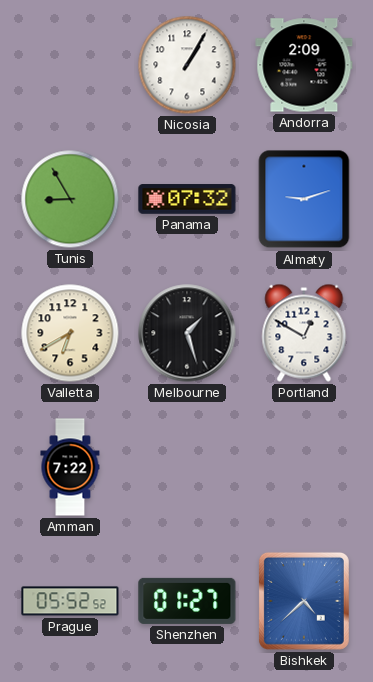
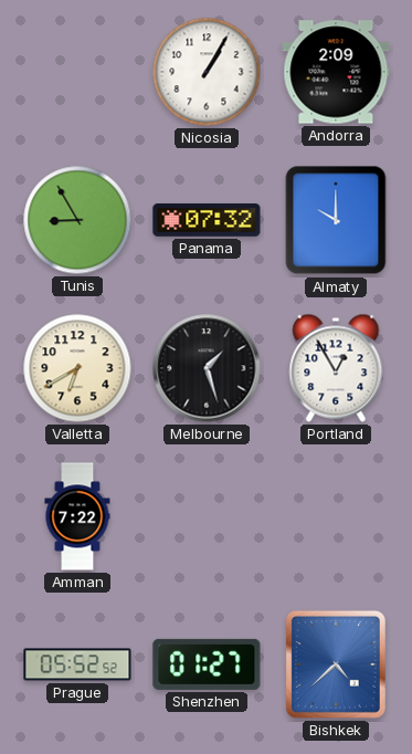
Almaty: 9:12 -> 10:00
Portland: 12:50 -> 12:55
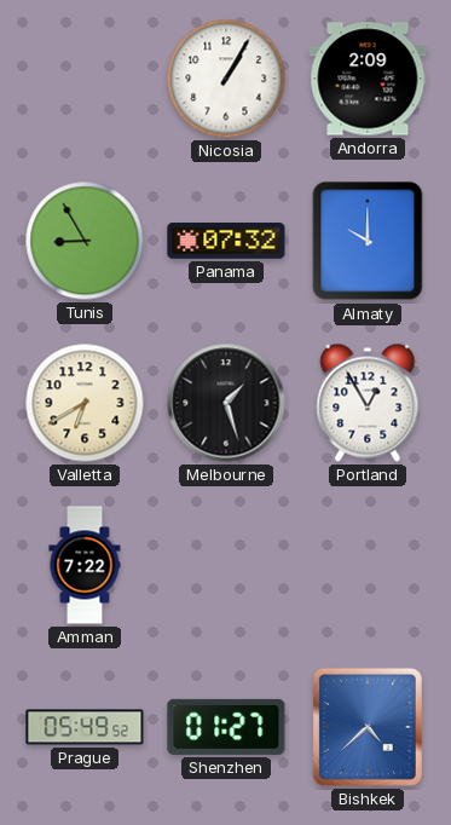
Prague: 05:52 -> 05:49
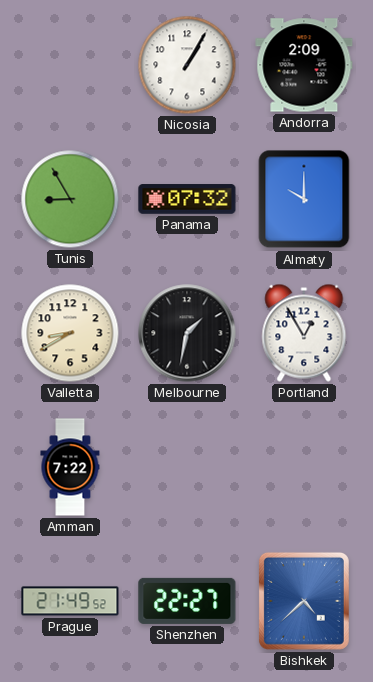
Valletta: 6:40 -> 8:40
Melbourne: 1:27 -> 1:32
Prague: 05:49 -> 21:49
Shenzhen: 01:27 -> 22:27
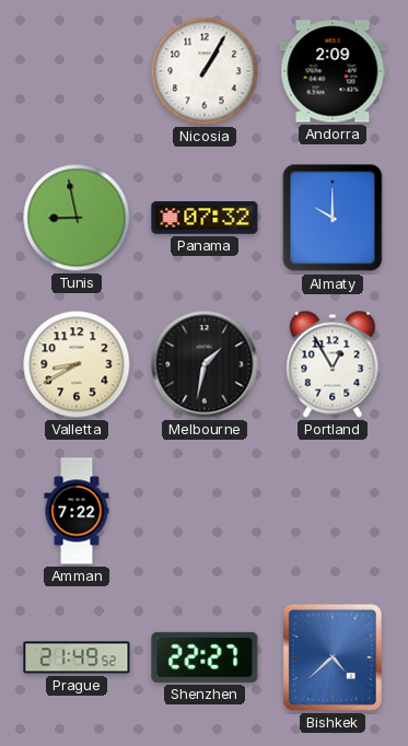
Tunis: 8:55 -> 8:58
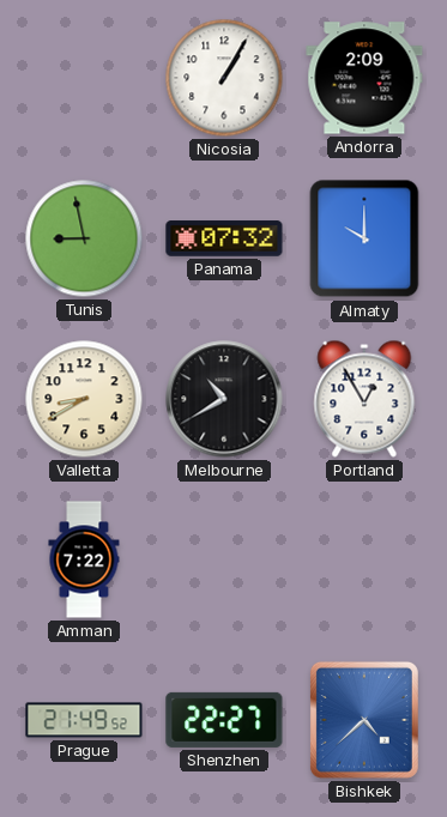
Melbourne: 1:32 -> 10:40
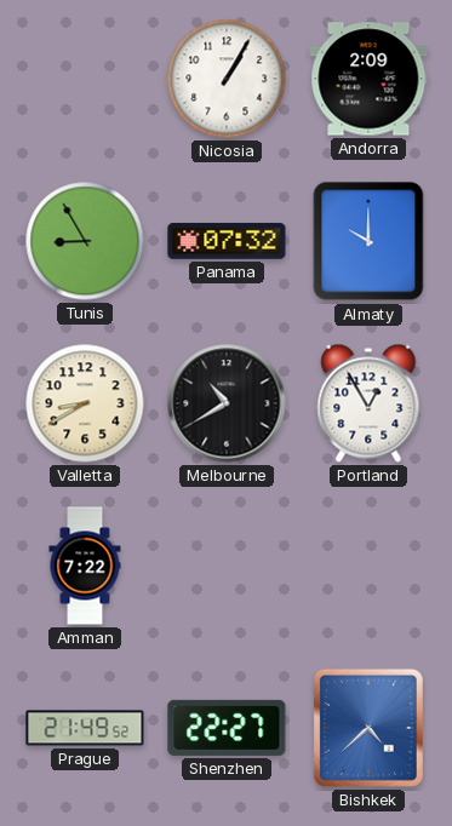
Tunis: 8:58 -> 8:55
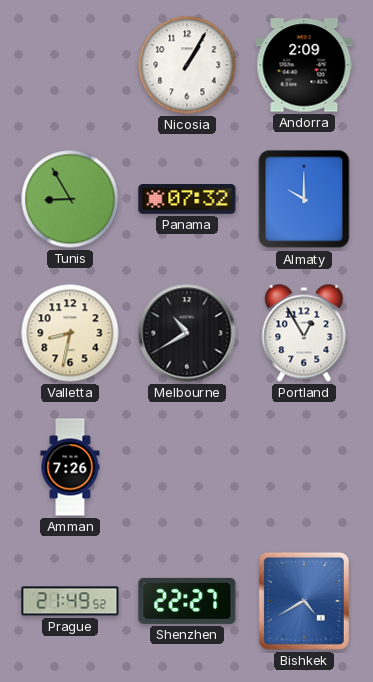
Valletta: 8:40 -> 8:32
Amman: 7:22 -> 7:26
Bishkek: 4:38 -> 4:40
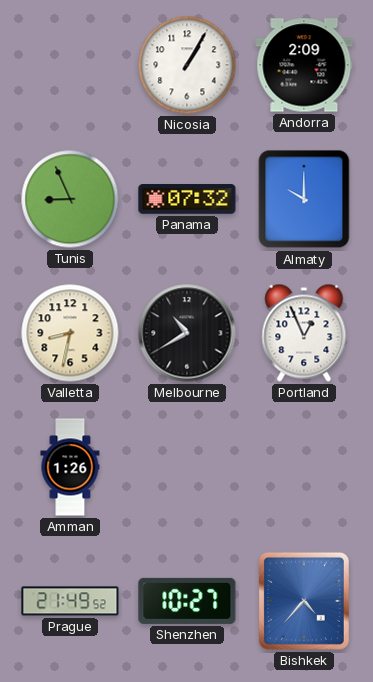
Tunis: 8:55 -> 8:56
Portland: 12:55 -> 12:56
Amman: 7:26 -> 1:26
Shenzhen: 22:27 -> 10:27
Bishkek: 4:40 -> 4:37
